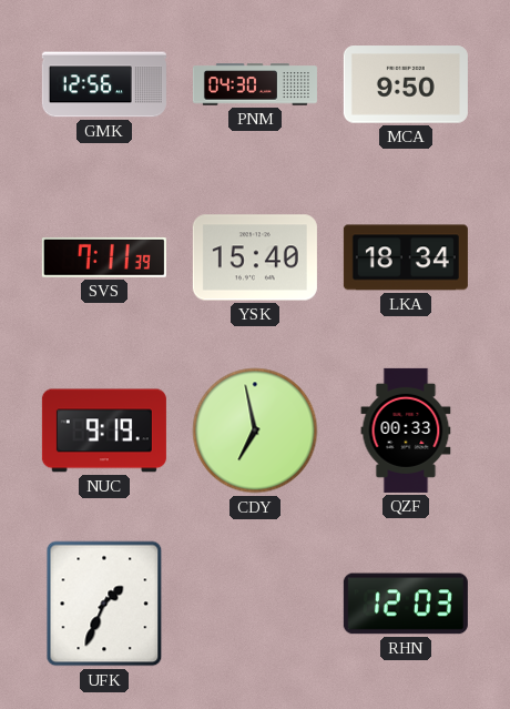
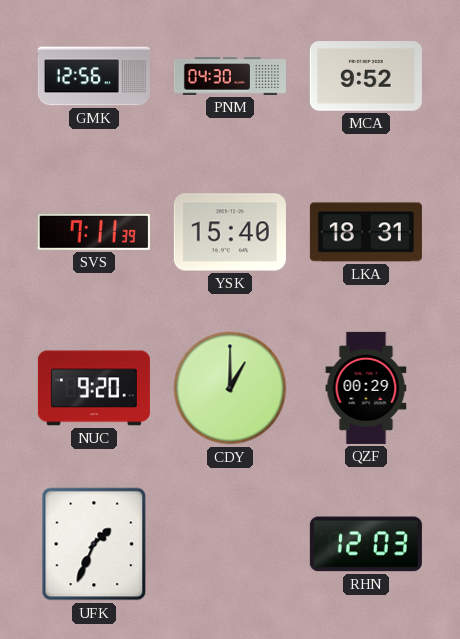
MCA: 9:50 -> 9:52
LKA: 18:34 -> 18:31
NUC: 9:19 -> 9:20
CDY: 6:58 -> 1:00
QZF: 00:33 -> 00:29
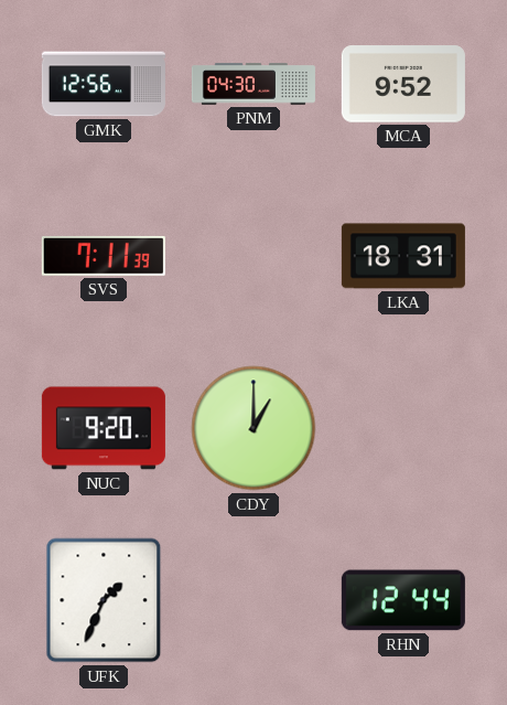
YSK: 15:40 -> none
QZF: 00:29 -> none
RHN: 12:03 -> 12:44
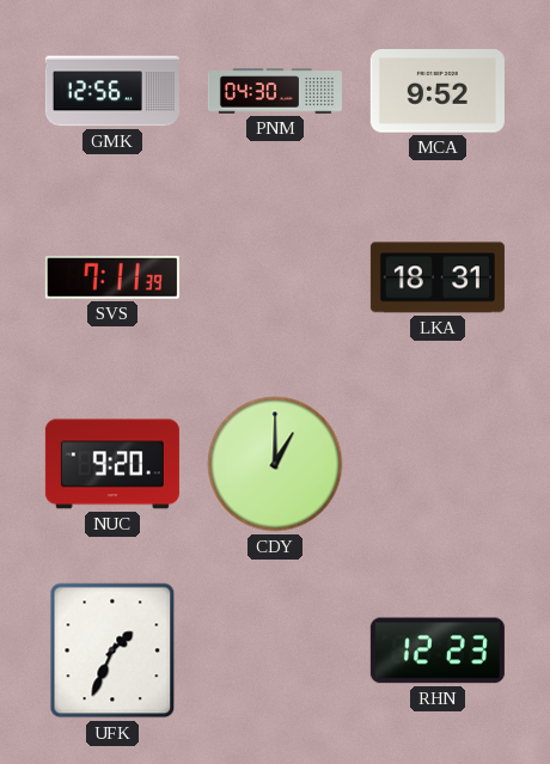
RHN: 12:44 -> 12:23
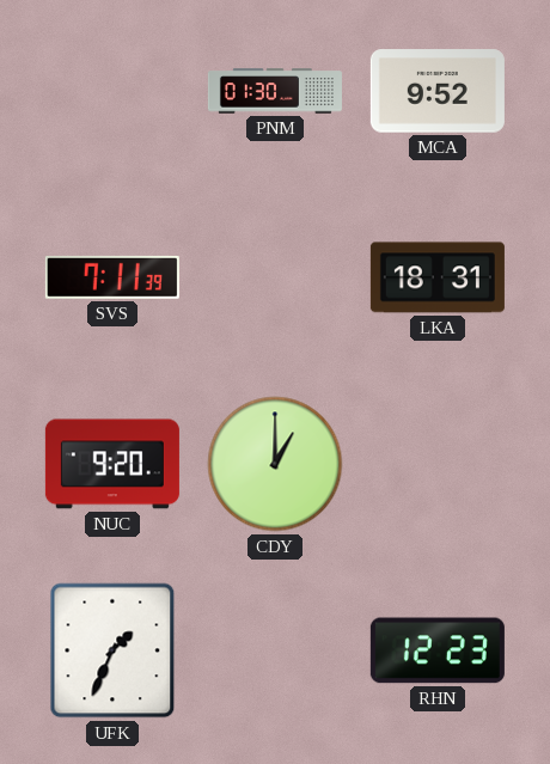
GMK: 12:56 -> none
PNM: 04:30 -> 01:30
